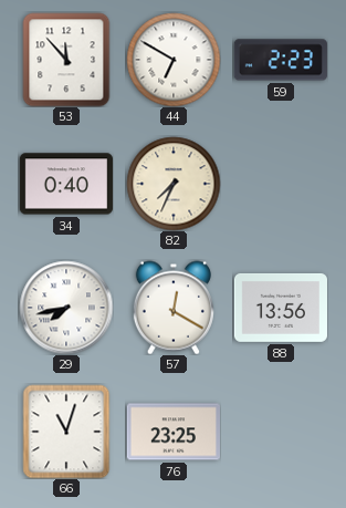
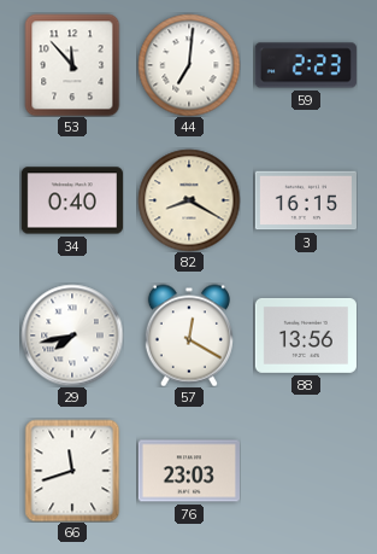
44: 6:50 -> 7:01
82: 7:34 -> 8:20
3: none -> 16:15
66: 11:03 -> 11:42
76: 23:25 -> 23:03
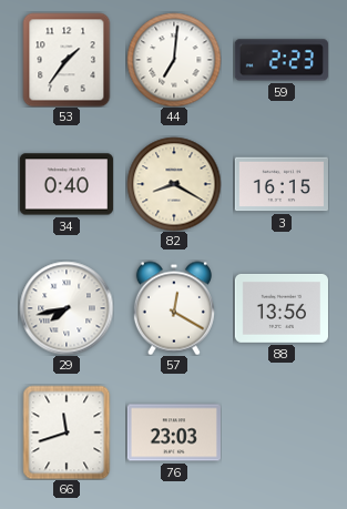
53: 11:53 -> 1:36
